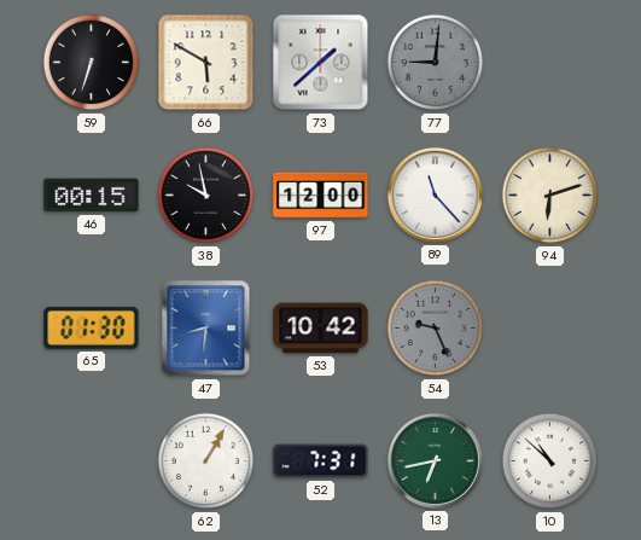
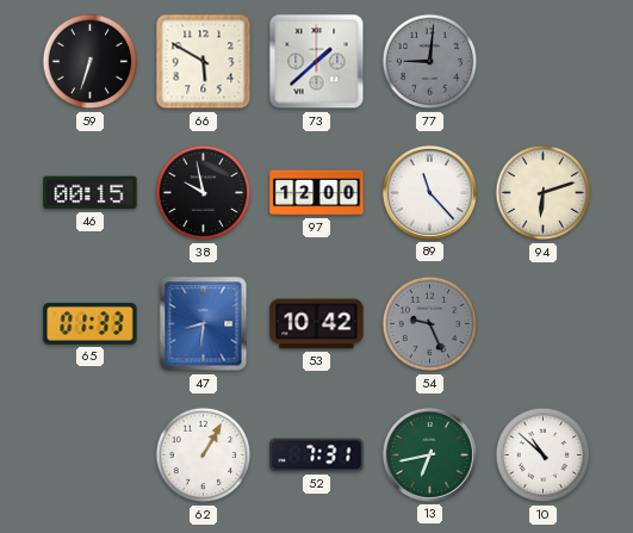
65: 01:30 -> 01:33
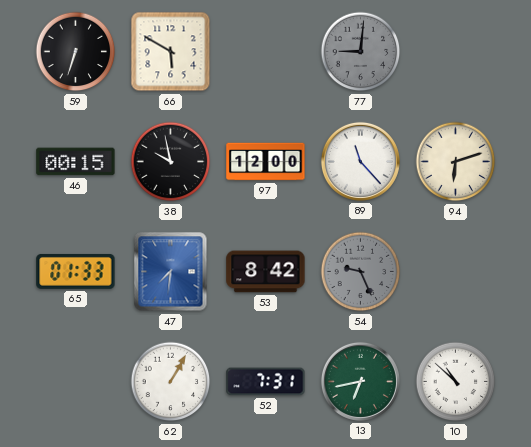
73: 1:38 -> none
47: 8:31 -> 7:31
53: 10:42 -> 8:42
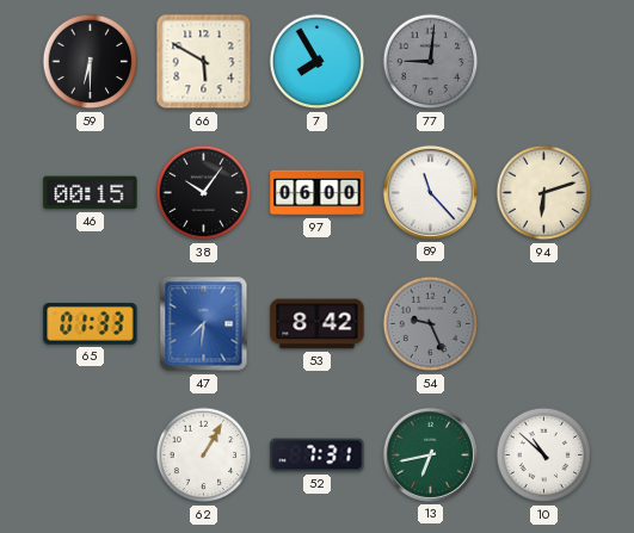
59: 6:33 -> 6:30
7: none -> 7:55
38: 9:58 -> 10:06
97: 12:00 -> 06:00
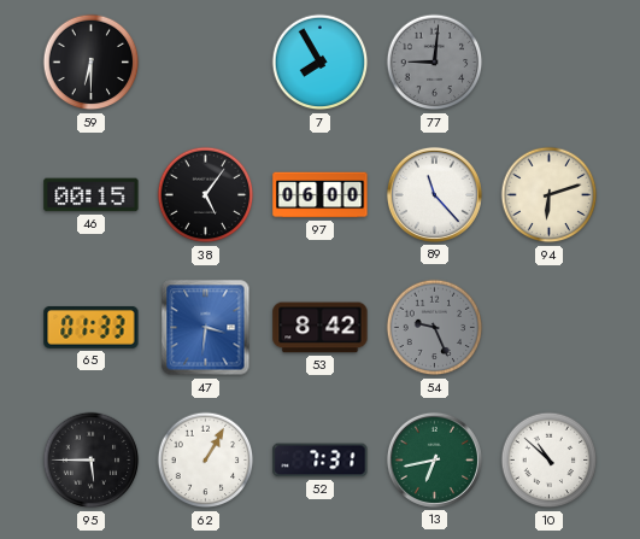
66: 5:50 -> none
38: 10:06 -> 5:06
47: 7:31 -> 3:31
95: none -> 5:45
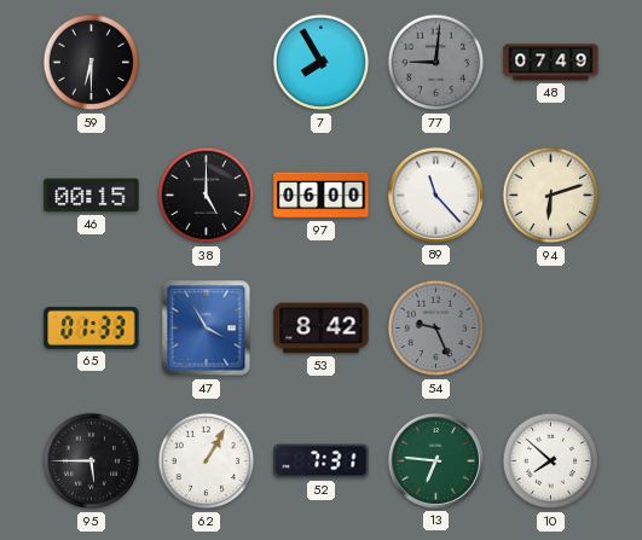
48: none -> 07:49
38: 5:06 -> 5:00
47: 3:31 -> 3:55
13: 6:43 -> 6:46
10: 10:52 -> 7:52
